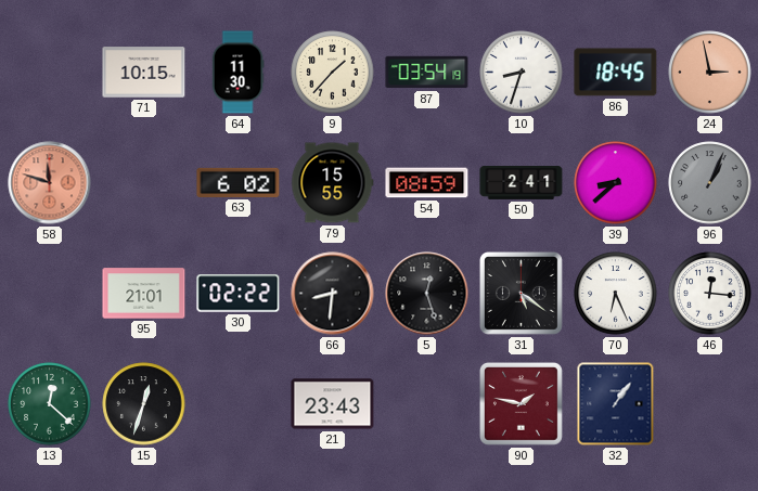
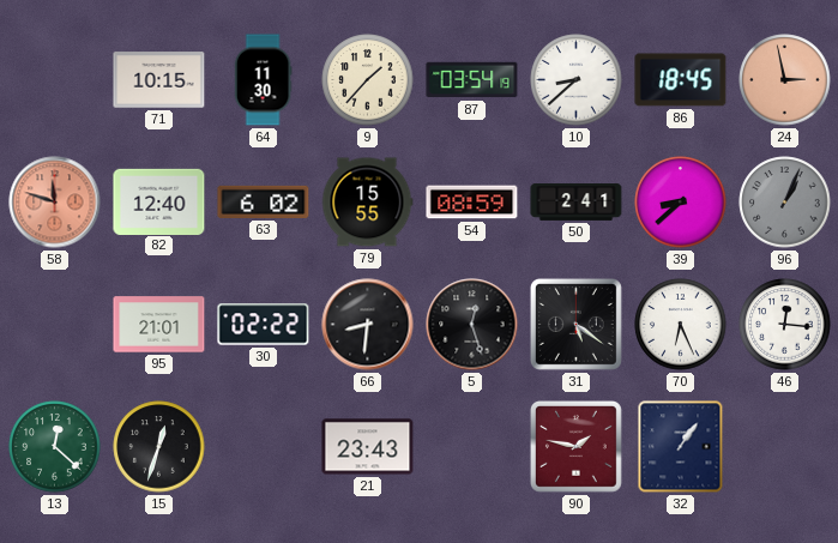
10: 8:33 -> 8:38
82: none -> 12:40
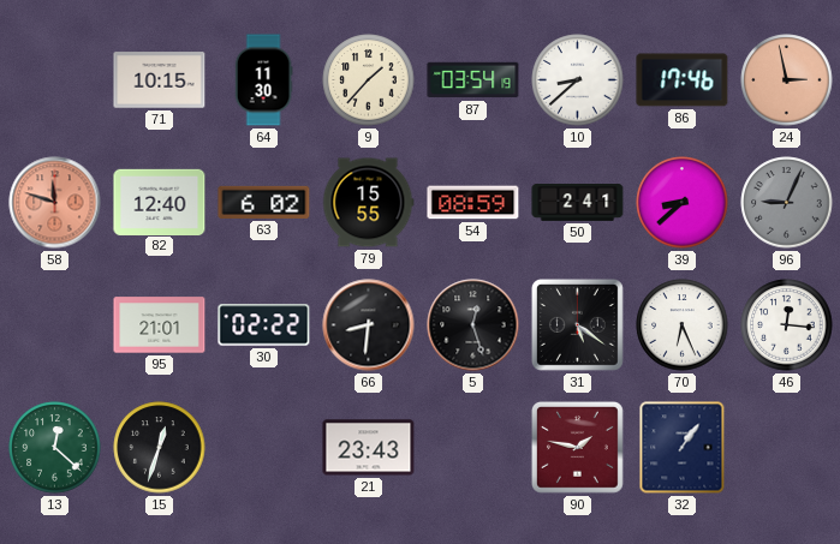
86: 18:45 -> 17:46
96: 1:04 -> 9:04
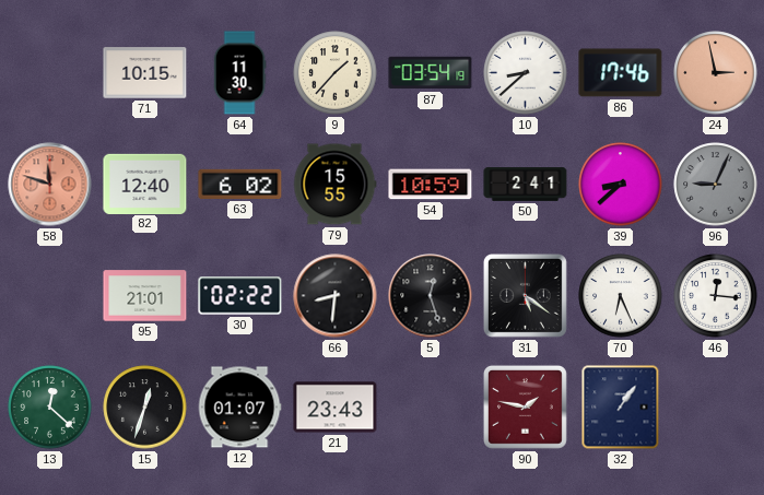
54: 08:59 -> 10:59
12: none -> 01:07
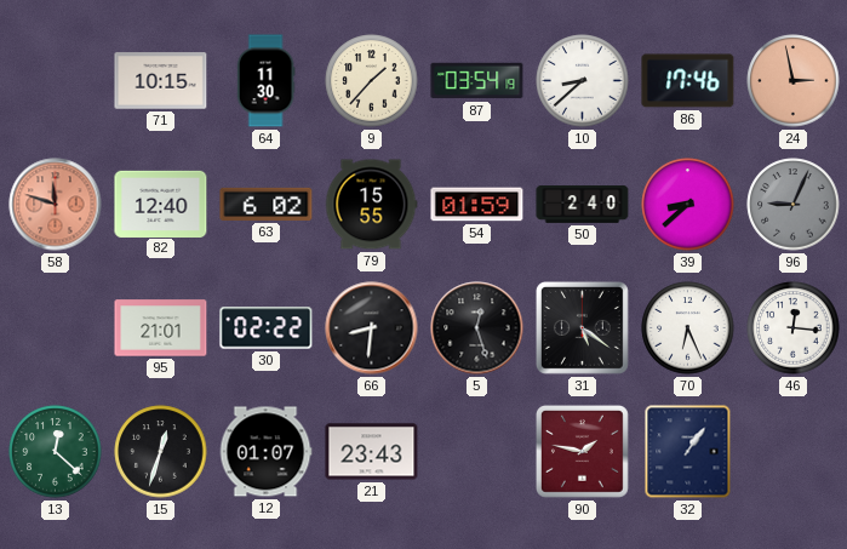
54: 10:59 -> 01:59
50: 2:41 -> 2:40
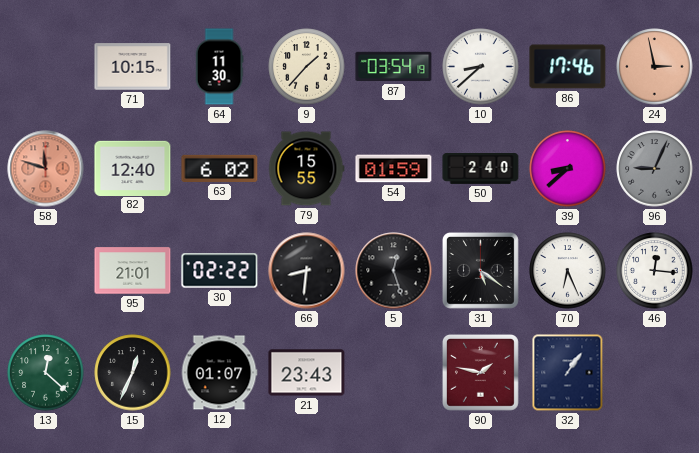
15: 12:33 -> 12:34
